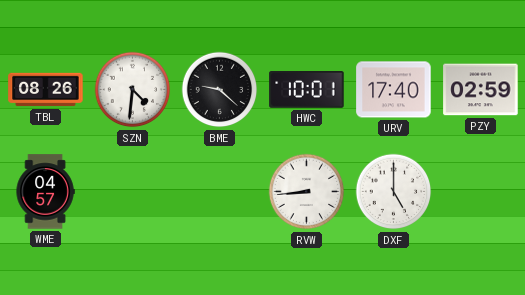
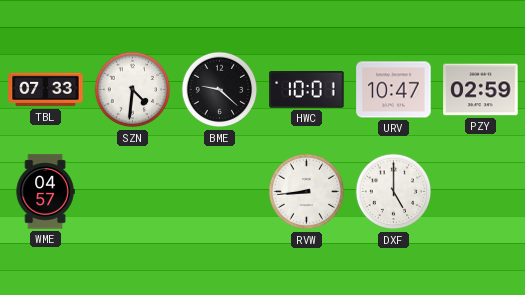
TBL: 08:26 -> 07:33
URV: 17:40 -> 10:47
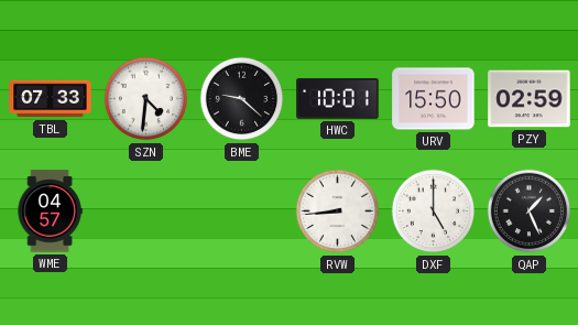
URV: 10:47 -> 15:50
QAP: none -> 1:26
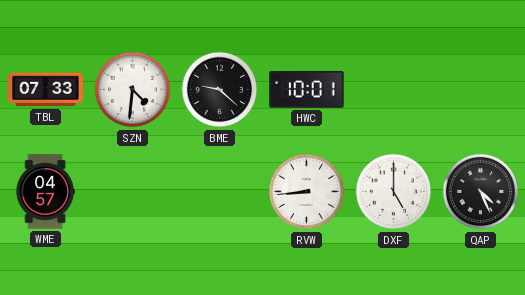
URV: 15:50 -> none
PZY: 02:59 -> none
QAP: 1:26 -> 4:26
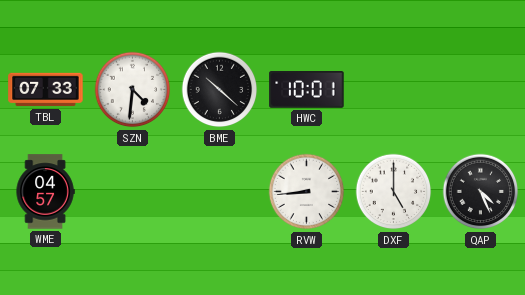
BME: 9:22 -> 10:22
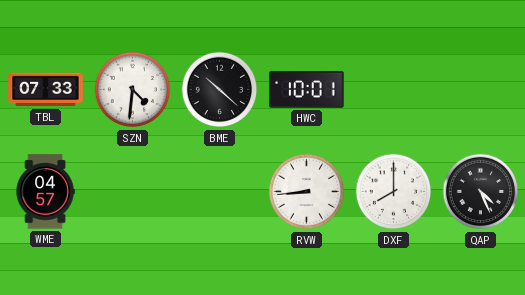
DXF: 5:00 -> 8:00
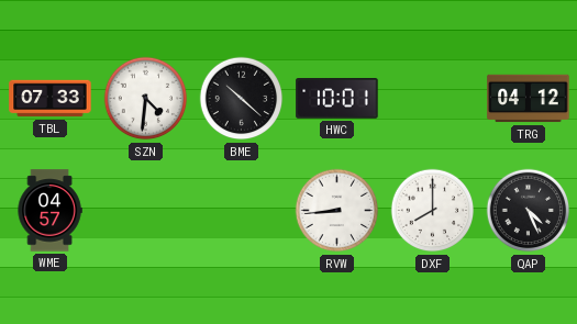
TRG: none -> 04:12
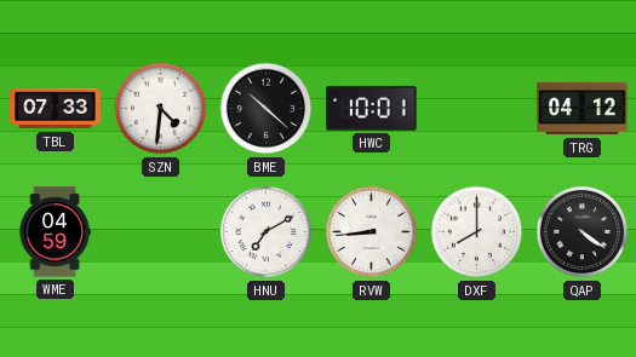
WME: 04:57 -> 04:59
HNU: none -> 7:10
QAP: 4:26 -> 4:21
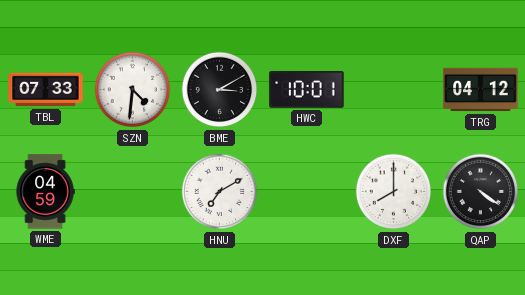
BME: 10:22 -> 3:10
RVW: 8:44 -> none
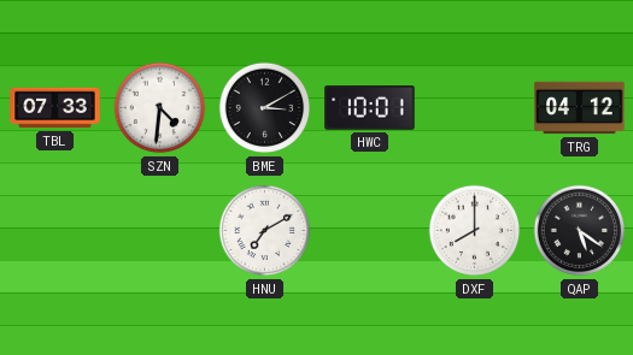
WME: 04:59 -> none
QAP: 4:21 -> 5:21
